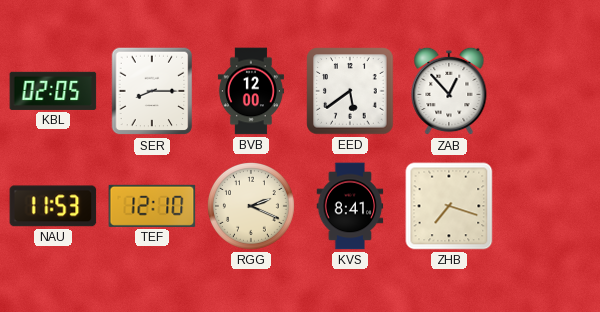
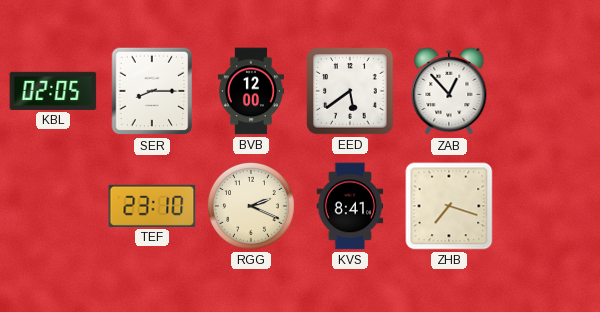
NAU: 11:53 -> none
TEF: 12:10 -> 23:10
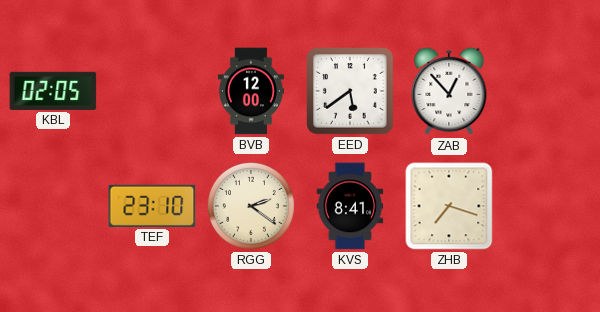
SER: 8:15 -> none
RGG: 2:19 -> 2:21
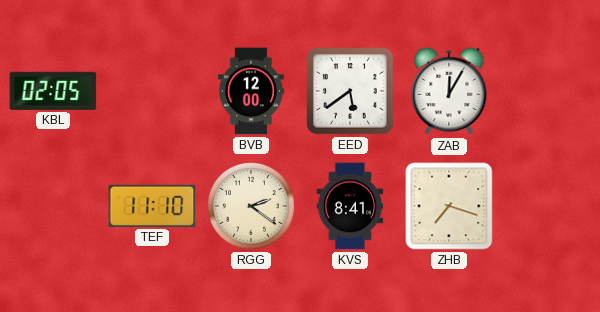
ZAB: 12:53 -> 12:05
TEF: 23:10 -> 11:10
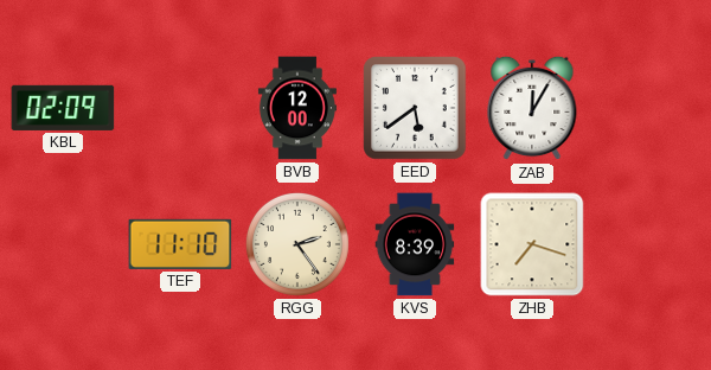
KBL: 02:05 -> 02:09
RGG: 2:21 -> 2:24
KVS: 8:41 -> 8:39
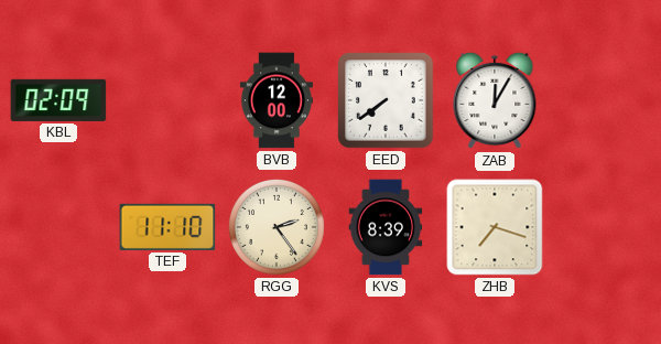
EED: 5:39 -> 7:39
